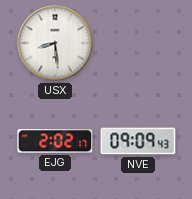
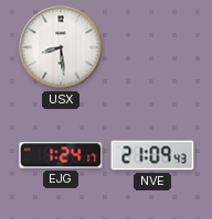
EJG: 2:02 -> 1:24
NVE: 09:09 -> 21:09
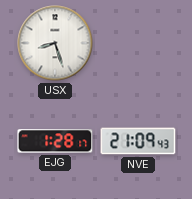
USX: 8:29 -> 8:27
EJG: 1:24 -> 1:28
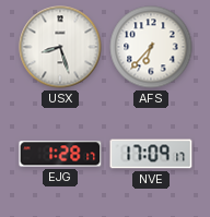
AFS: none -> 6:37
NVE: 21:09 -> 17:09
